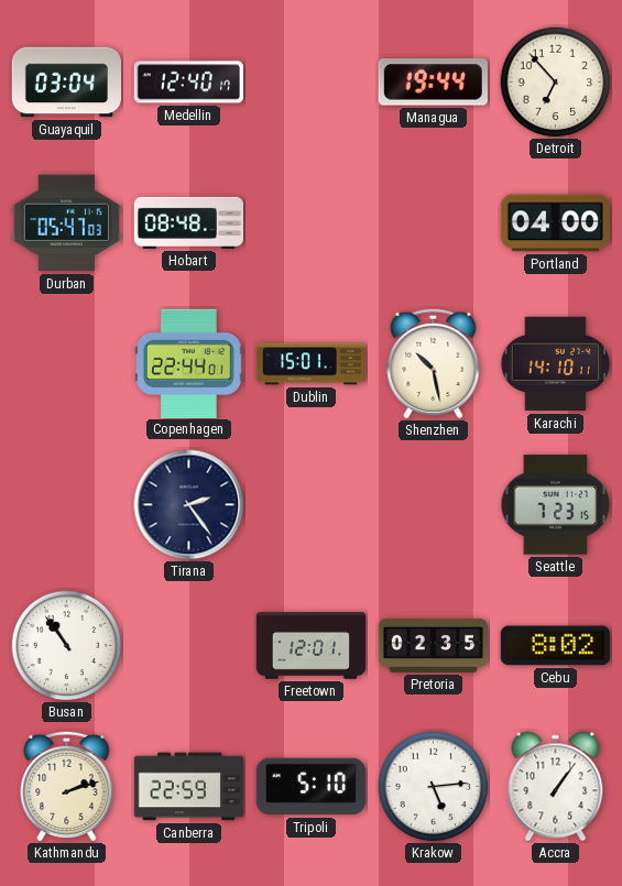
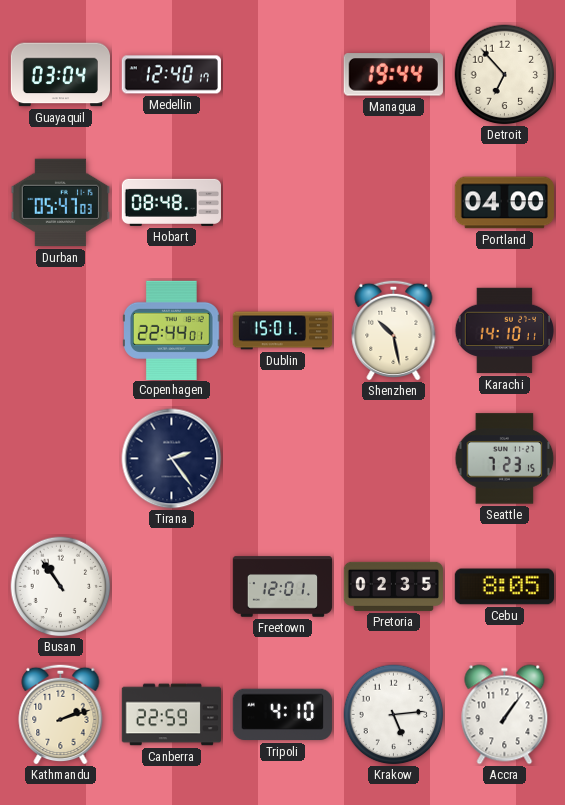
Cebu: 8:02 -> 8:05
Tripoli: 5:10 -> 4:10
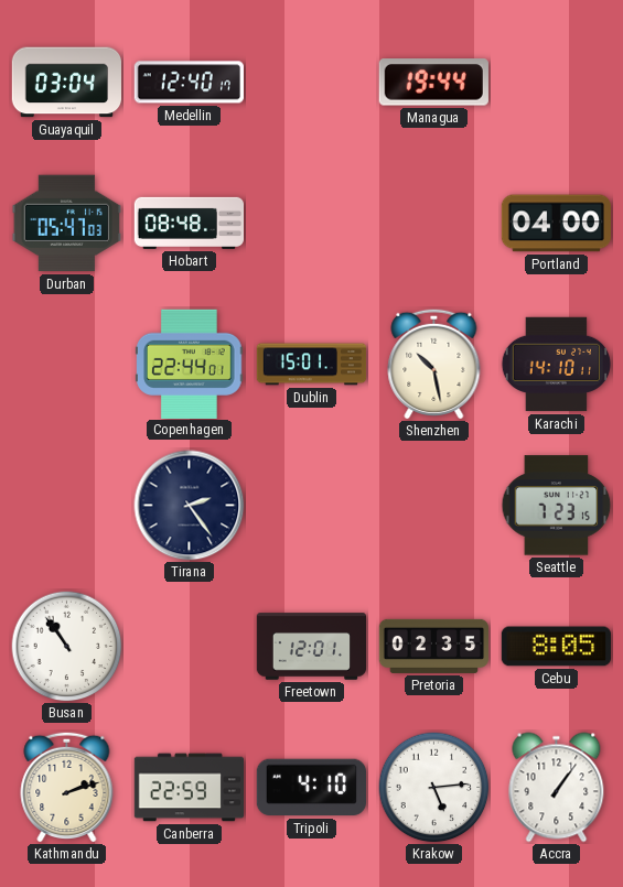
Detroit: 6:53 -> none
